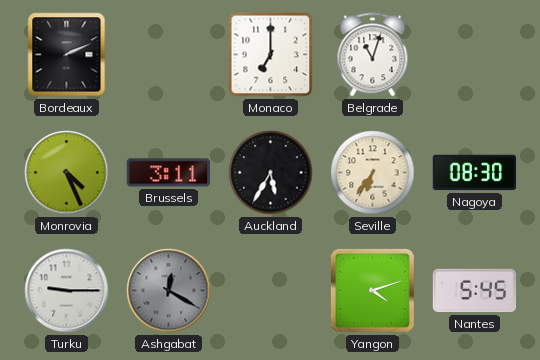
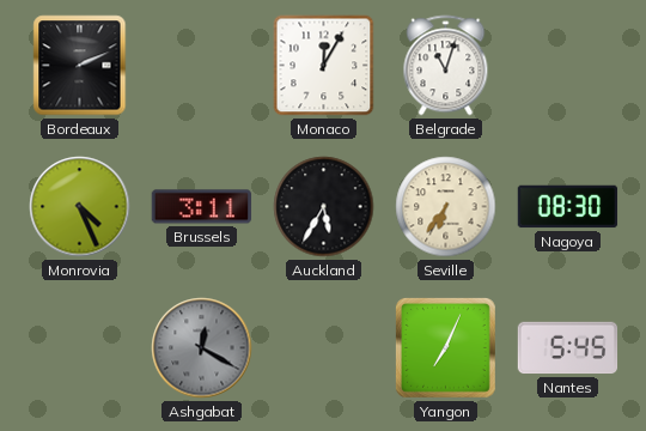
Monaco: 7:00 -> 12:05
Turku: 9:15 -> none
Yangon: 4:12 -> 7:04
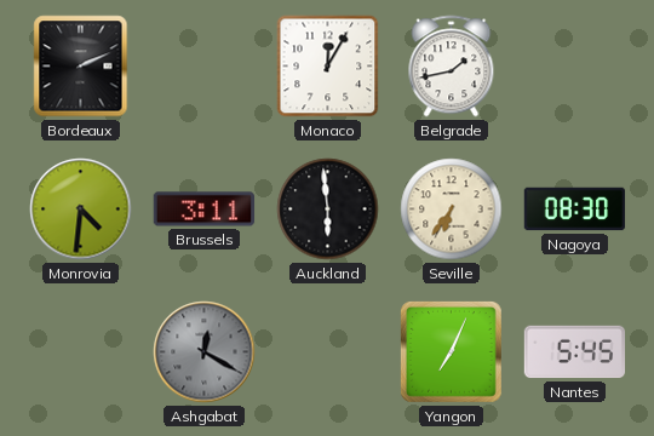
Belgrade: 11:03 -> 1:43
Monrovia: 4:26 -> 4:31
Auckland: 5:35 -> 5:59
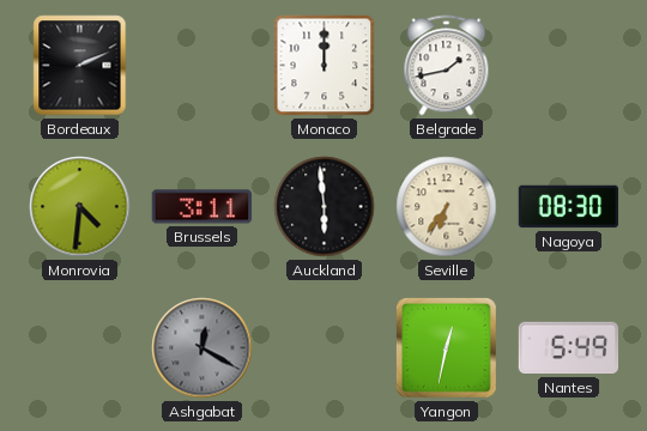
Monaco: 12:05 -> 12:00
Yangon: 7:04 -> 12:32
Nantes: 5:45 -> 5:49
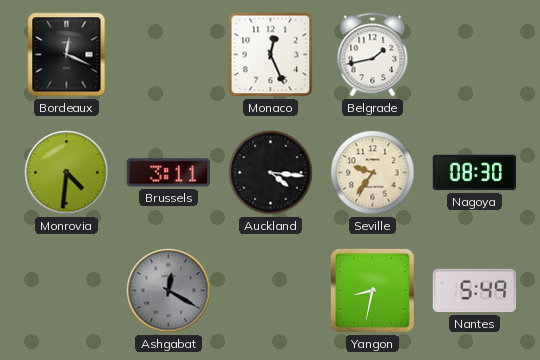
Bordeaux: 2:11 -> 12:19
Monaco: 12:00 -> 12:26
Auckland: 5:59 -> 4:16
Seville: 6:36 -> 9:36
Yangon: 12:32 -> 8:32
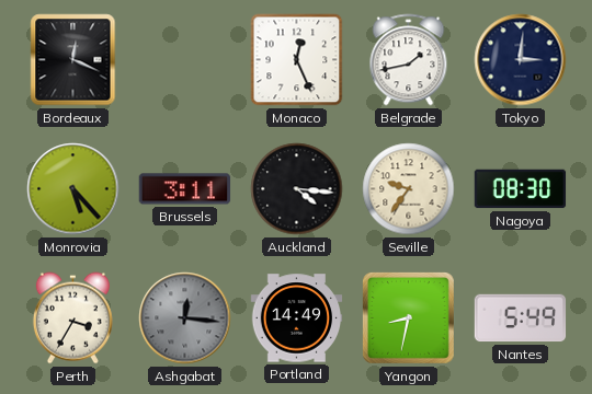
Tokyo: none -> 3:01
Monrovia: 4:31 -> 5:23
Perth: none -> 3:35
Ashgabat: 12:20 -> 12:16
Portland: none -> 14:49
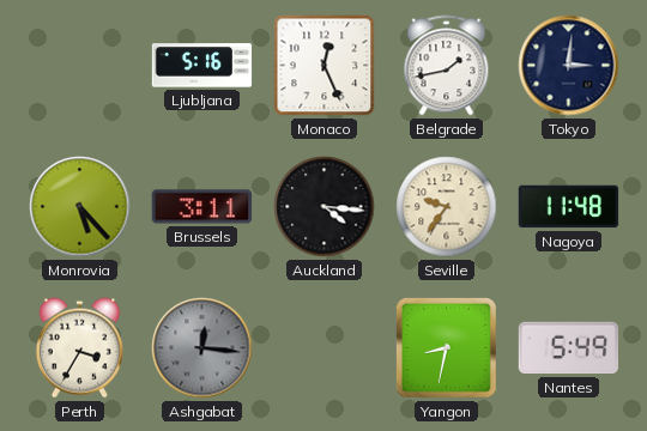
Bordeaux: 12:19 -> none
Ljubljana: none -> 5:16
Nagoya: 08:30 -> 11:48
Portland: 14:49 -> none
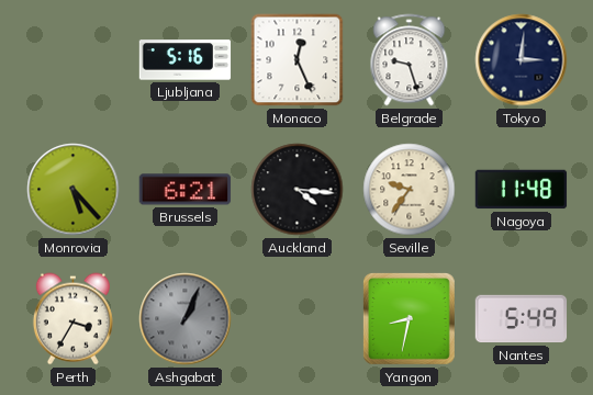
Belgrade: 1:43 -> 9:27
Brussels: 3:11 -> 6:21
Ashgabat: 12:16 -> 1:04
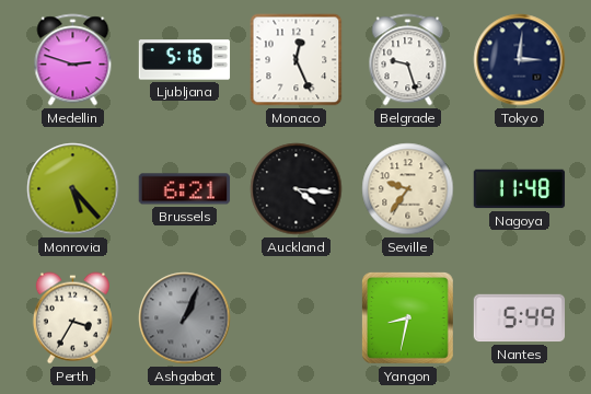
Medellin: none -> 2:48
